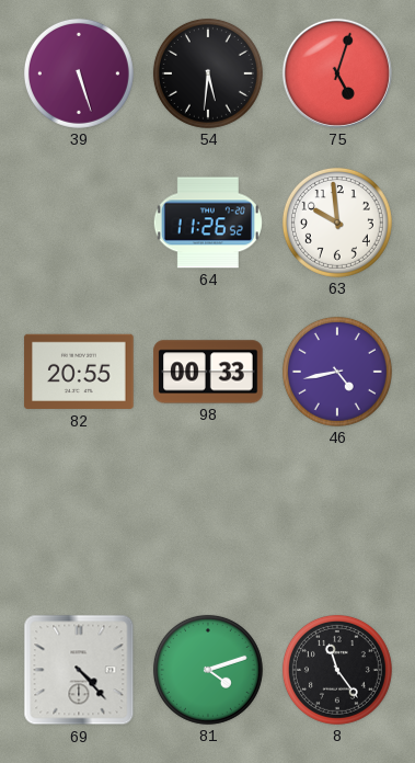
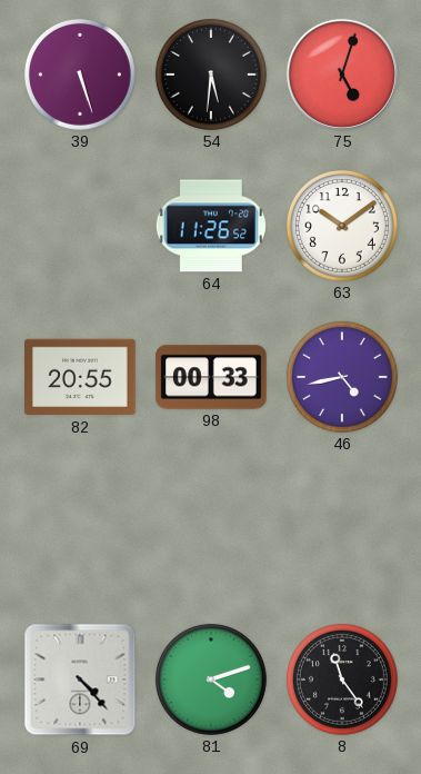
63: 9:59 -> 10:09
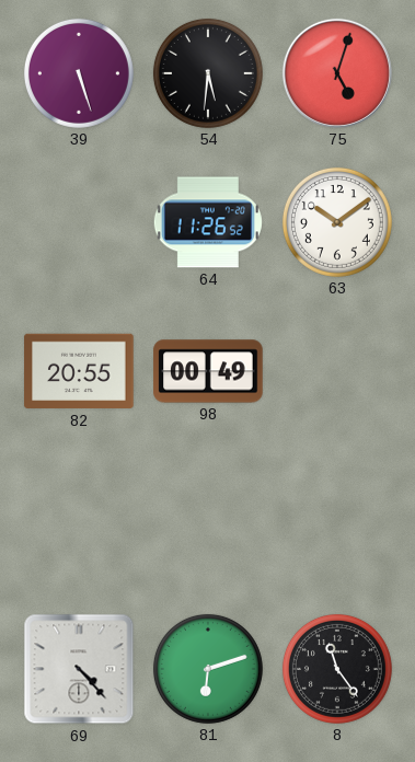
98: 00:33 -> 00:49
46: 4:43 -> none
81: 4:12 -> 6:12
